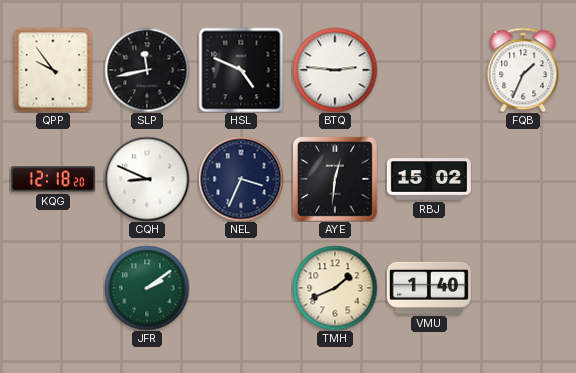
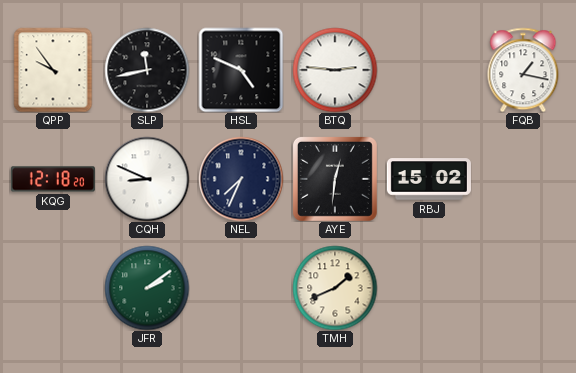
FQB: 1:34 -> 1:17
NEL: 3:34 -> 7:34
VMU: 1:40 -> none
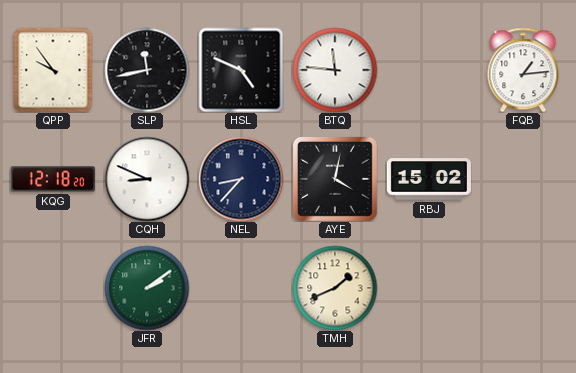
BTQ: 2:46 -> 11:46
FQB: 1:17 -> 1:14
NEL: 7:34 -> 8:37
AYE: 12:31 -> 4:02
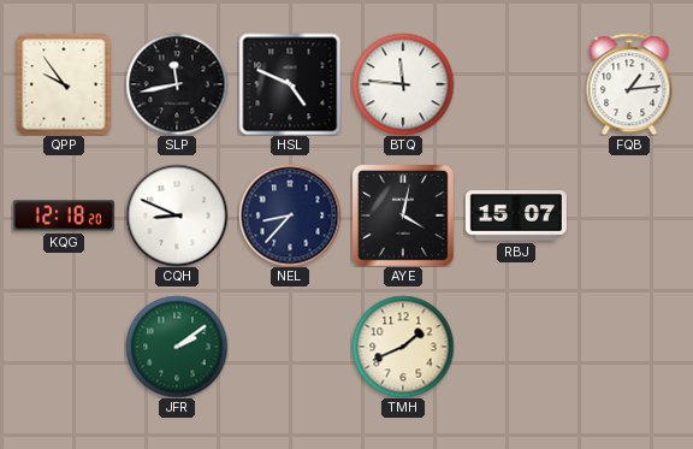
RBJ: 15:02 -> 15:07
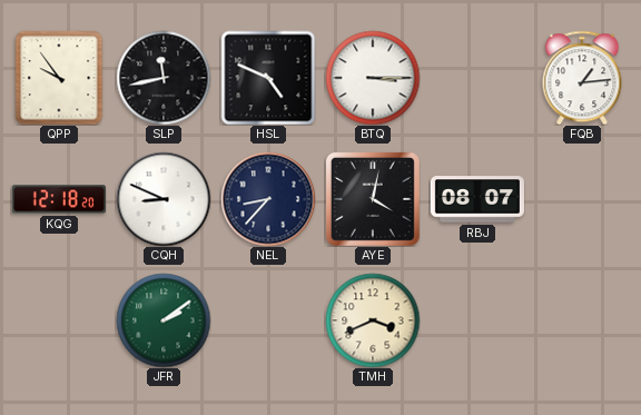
BTQ: 11:46 -> 3:15
RBJ: 15:07 -> 08:07
TMH: 1:41 -> 3:41
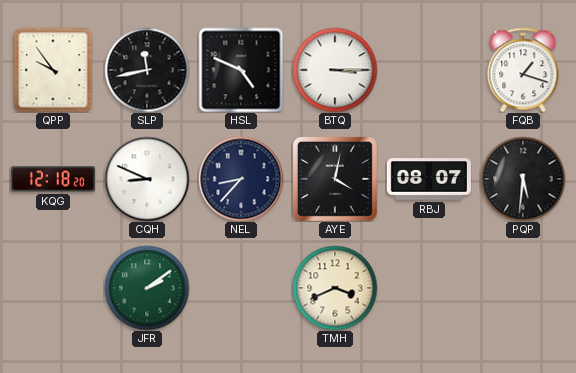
FQB: 1:14 -> 1:18
PQP: none -> 5:31
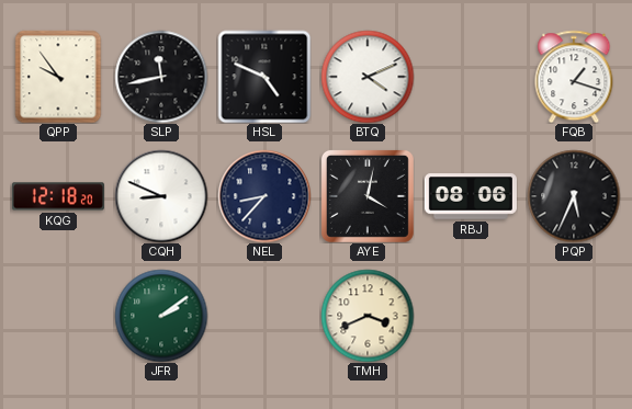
BTQ: 3:15 -> 4:11
RBJ: 08:07 -> 08:06
PQP: 5:31 -> 5:34
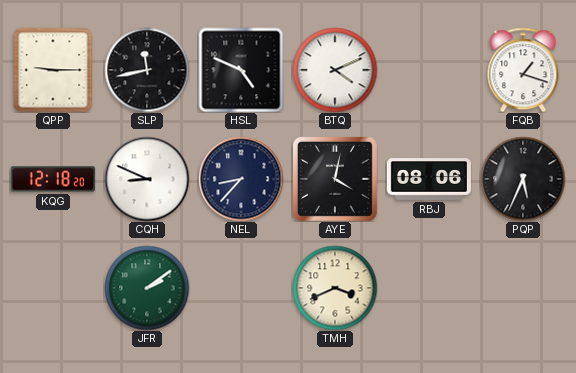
QPP: 9:54 -> 9:15
